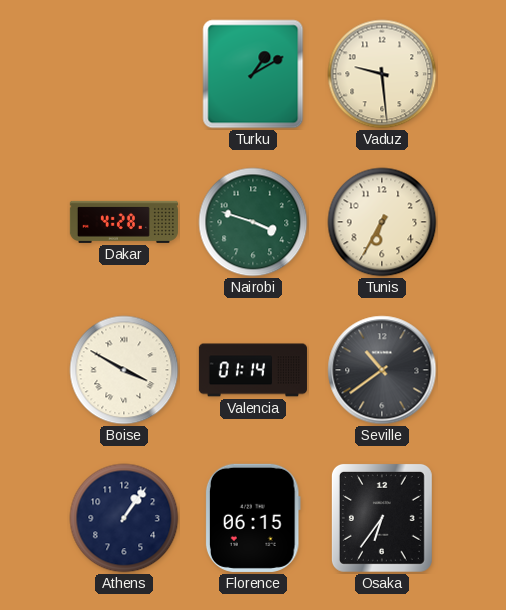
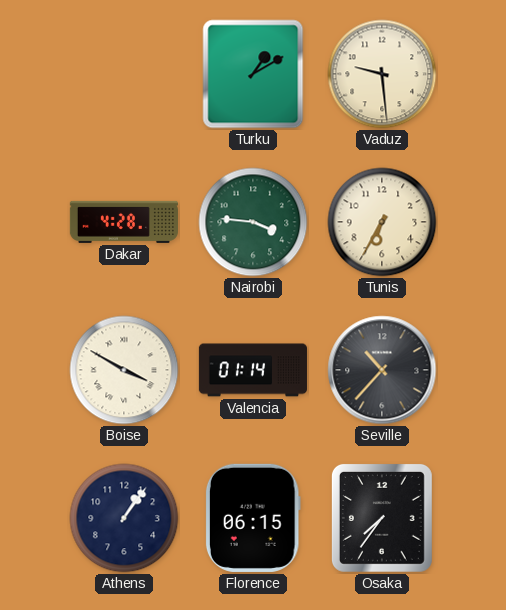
Nairobi: 3:48 -> 3:46
Seville: 10:39 -> 10:37
Osaka: 6:36 -> 7:36
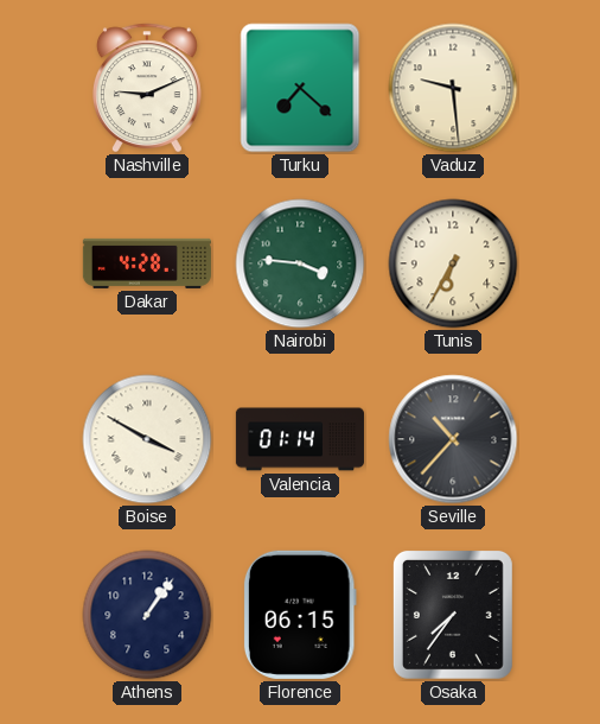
Nashville: none -> 9:11
Turku: 1:10 -> 7:22
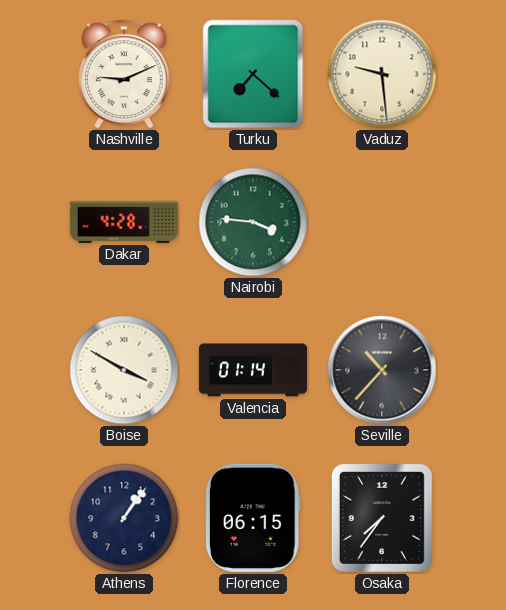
Tunis: 6:35 -> none
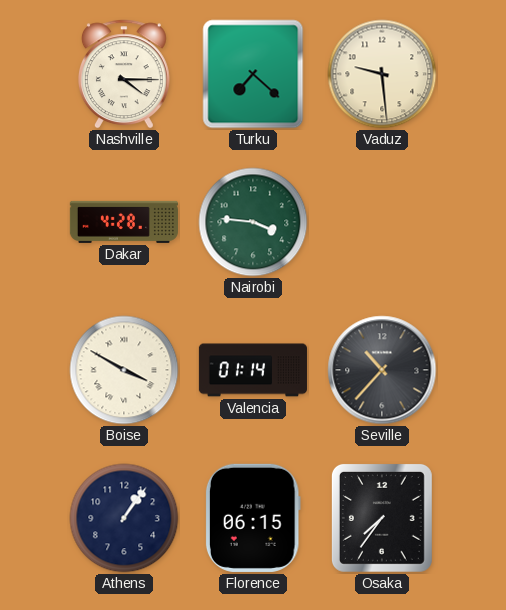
Nashville: 9:11 -> 4:15
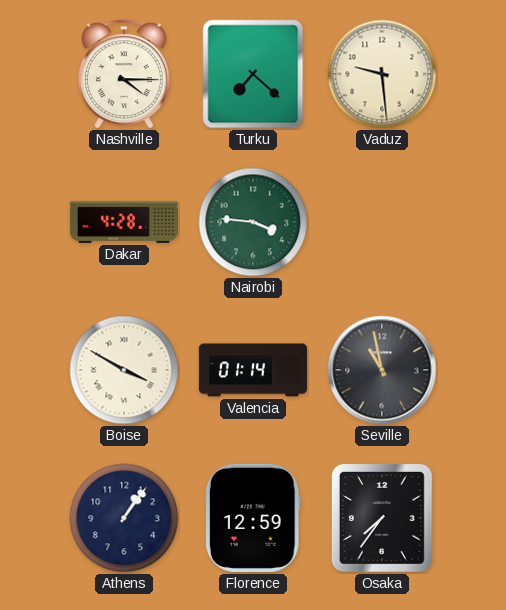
Seville: 10:37 -> 10:58
Florence: 06:15 -> 12:59
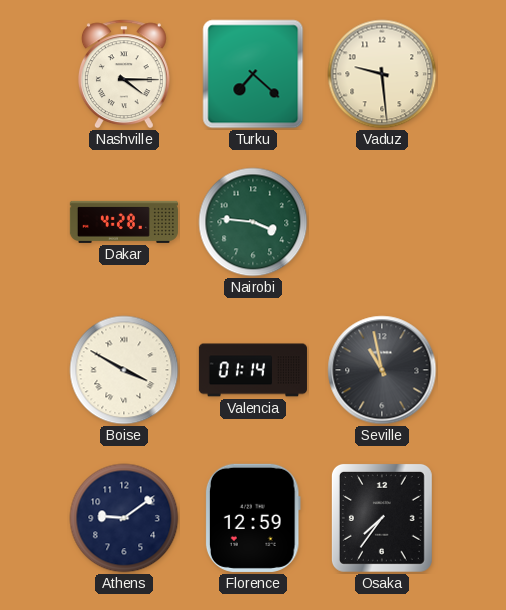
Athens: 1:06 -> 9:09
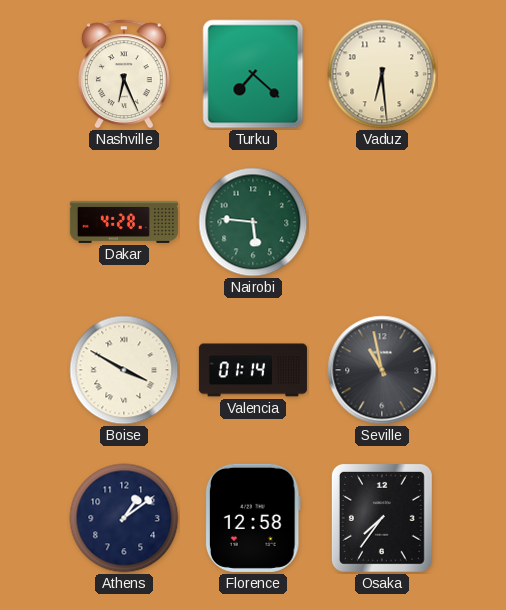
Nashville: 4:15 -> 6:26
Vaduz: 9:29 -> 6:29
Nairobi: 3:46 -> 5:46
Athens: 9:09 -> 1:09
Florence: 12:59 -> 12:58
